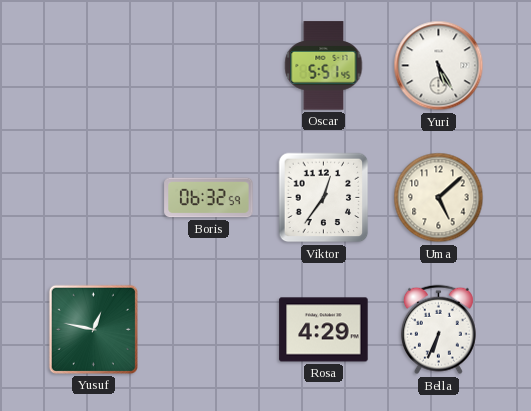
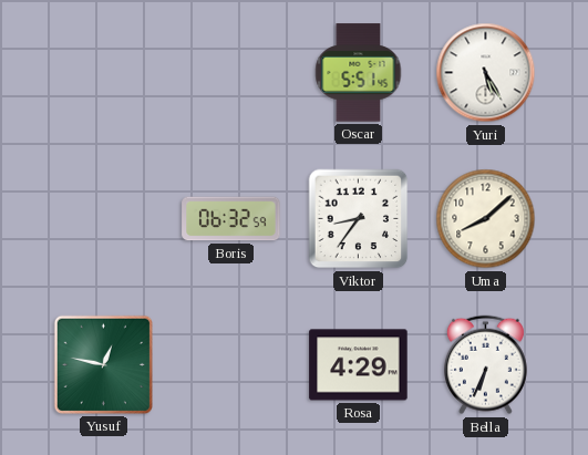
Viktor: 12:36 -> 8:36
Uma: 5:08 -> 8:08
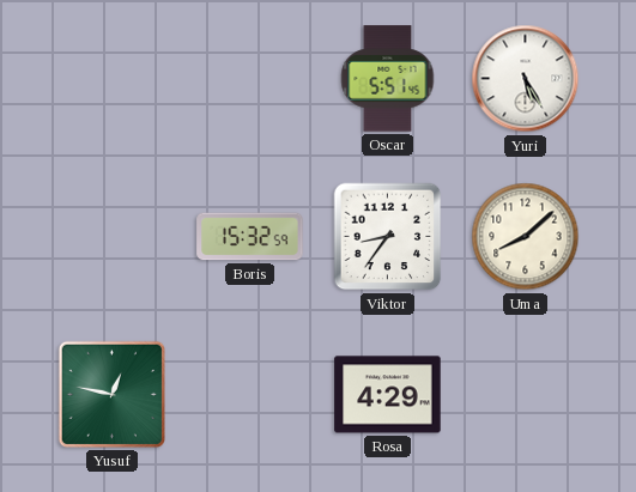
Boris: 06:32 -> 15:32
Bella: 6:34 -> none
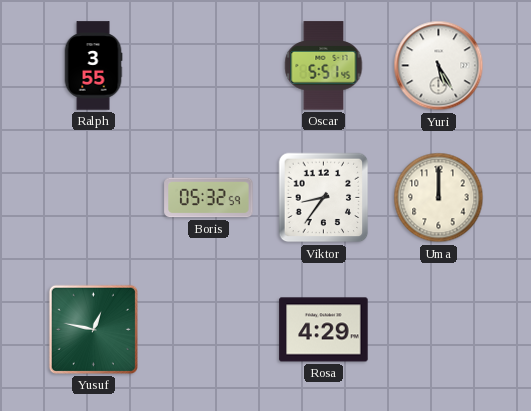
Ralph: none -> 3:55
Boris: 15:32 -> 05:32
Uma: 8:08 -> 12:00
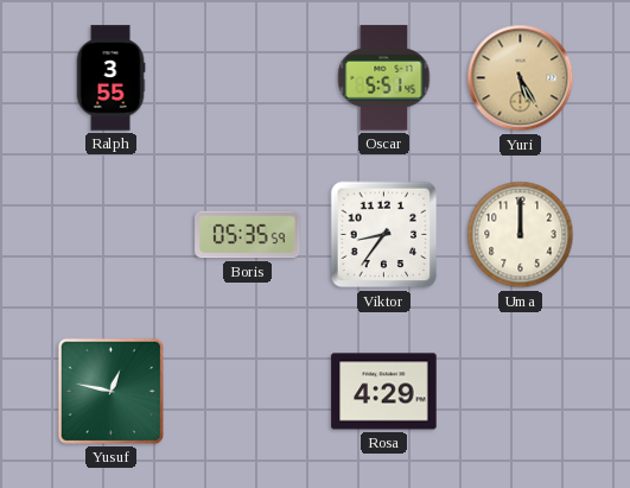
Yuri dial: white -> champagne
Boris: 05:32 -> 05:35
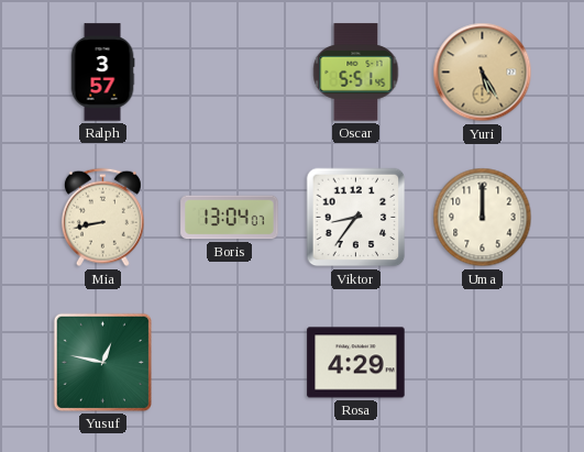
Ralph: 3:55 -> 3:57
Mia: none -> 8:43
Boris: 05:35 -> 13:04
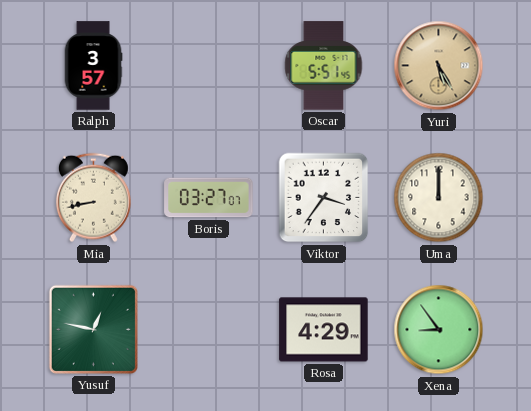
Boris: 13:04 -> 03:27
Viktor: 8:36 -> 3:36
Xena: none -> 8:54
